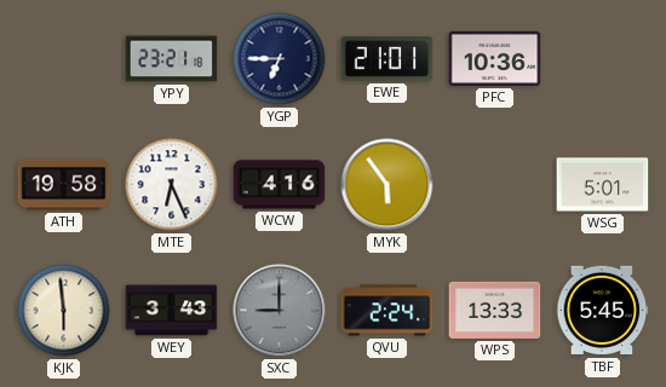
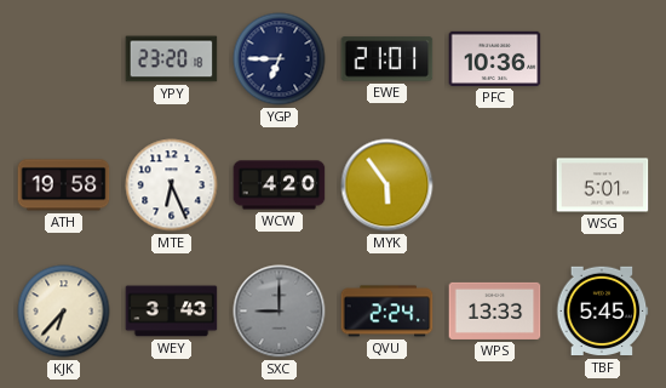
YPY: 23:21 -> 23:20
WCW: 4:16 -> 4:20
KJK: 5:59 -> 6:37
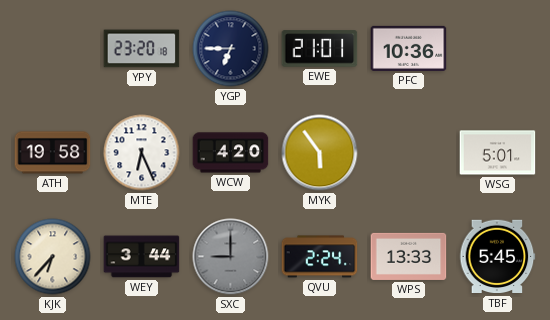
WEY: 3:43 -> 3:44
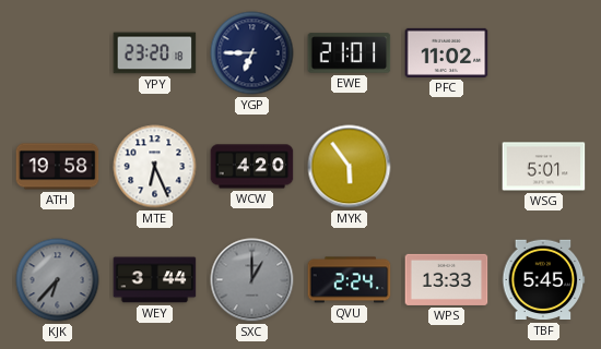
PFC: 10:36 -> 11:02
KJK dial: cream -> grey
SXC: 9:00 -> 1:00
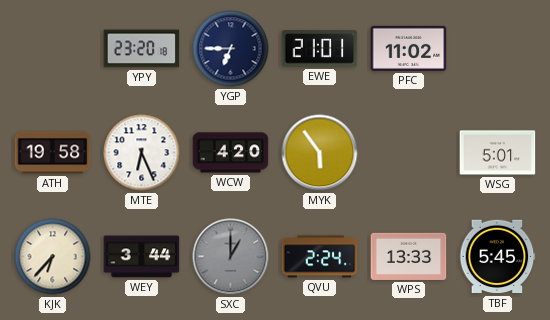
KJK dial: grey -> cream
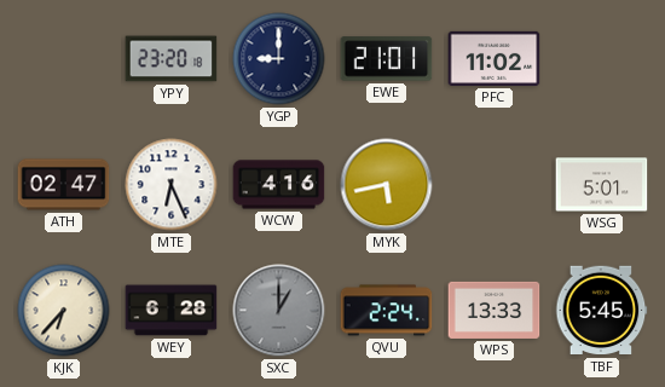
YGP: 6:45 -> 9:00
ATH: 19:58 -> 02:47
WCW: 4:20 -> 4:16
MYK: 5:54 -> 5:43
WEY: 3:44 -> 6:28
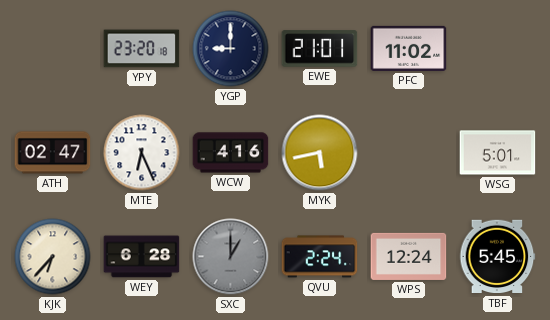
WPS: 13:33 -> 12:24
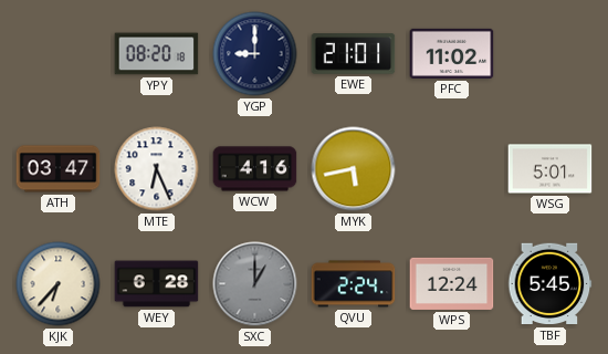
YPY: 23:20 -> 08:20
ATH: 02:47 -> 03:47
